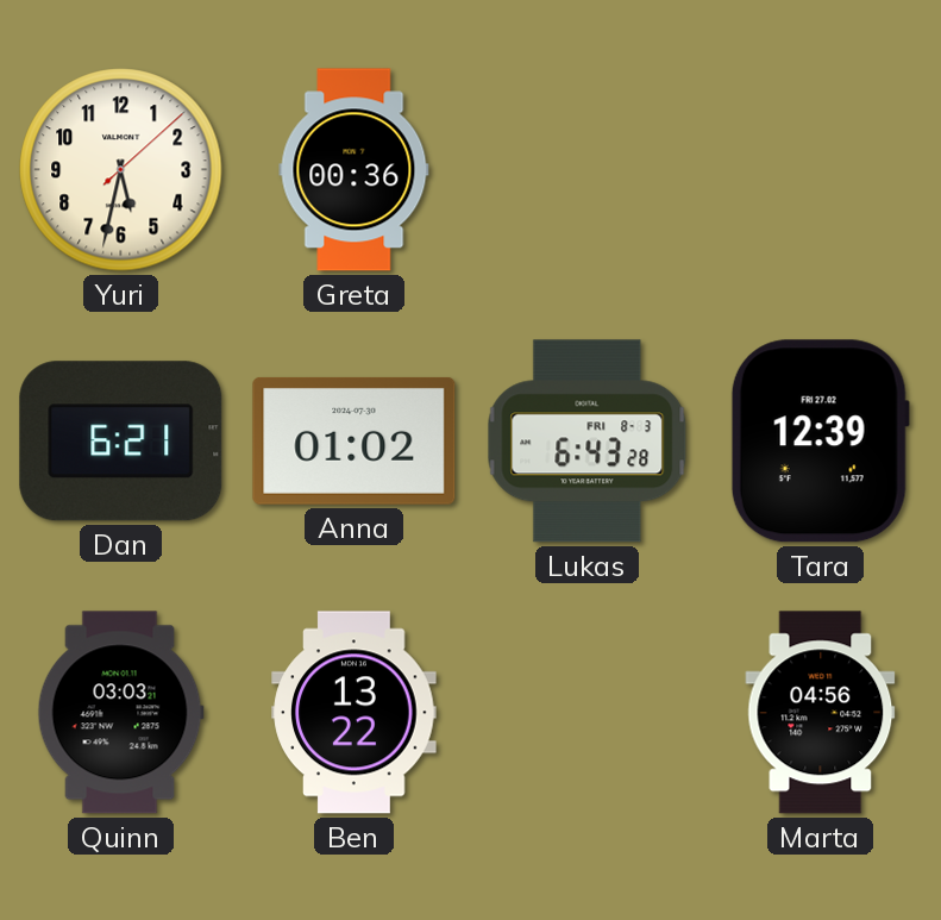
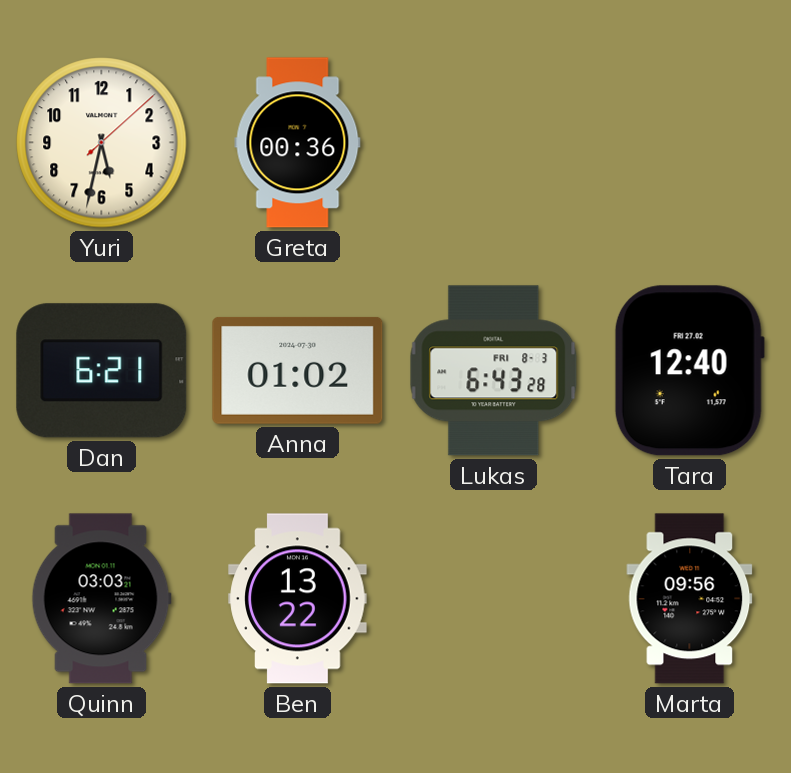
Tara: 12:39 -> 12:40
Marta: 04:56 -> 09:56
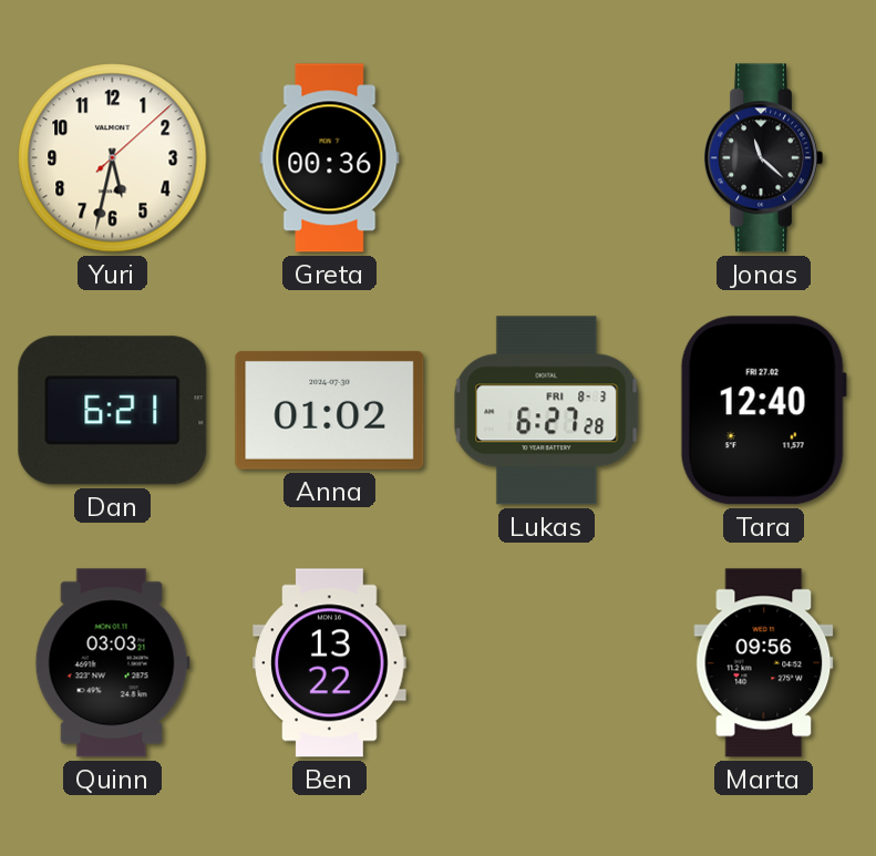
Jonas: none -> 11:22
Lukas: 6:43 -> 6:27
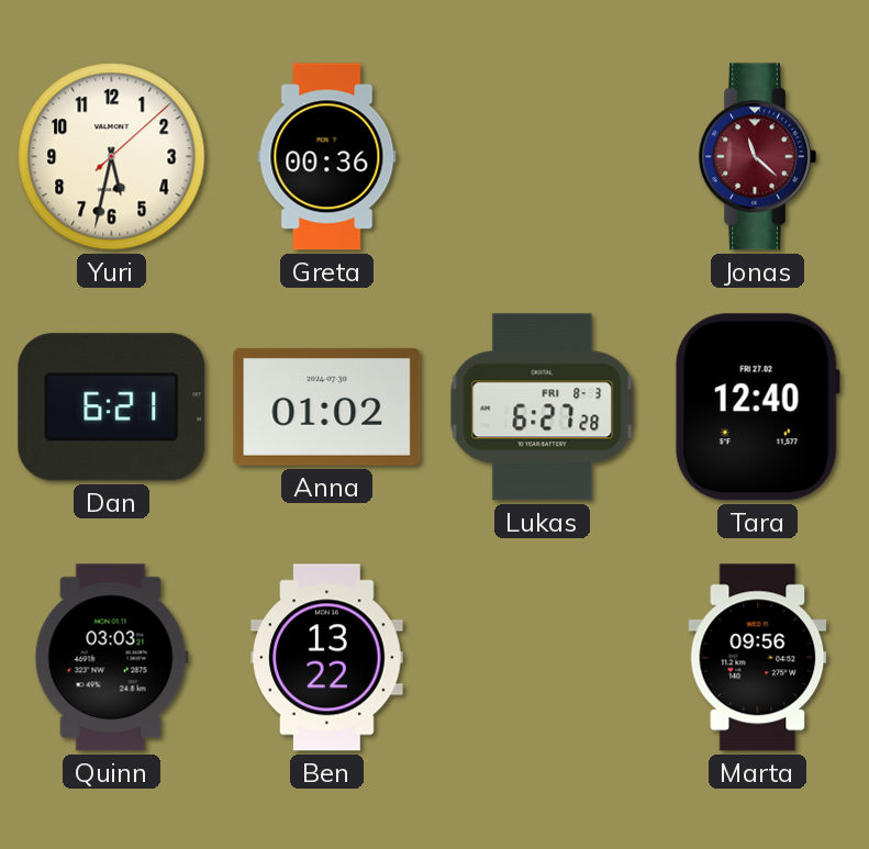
Jonas dial: black -> burgundy
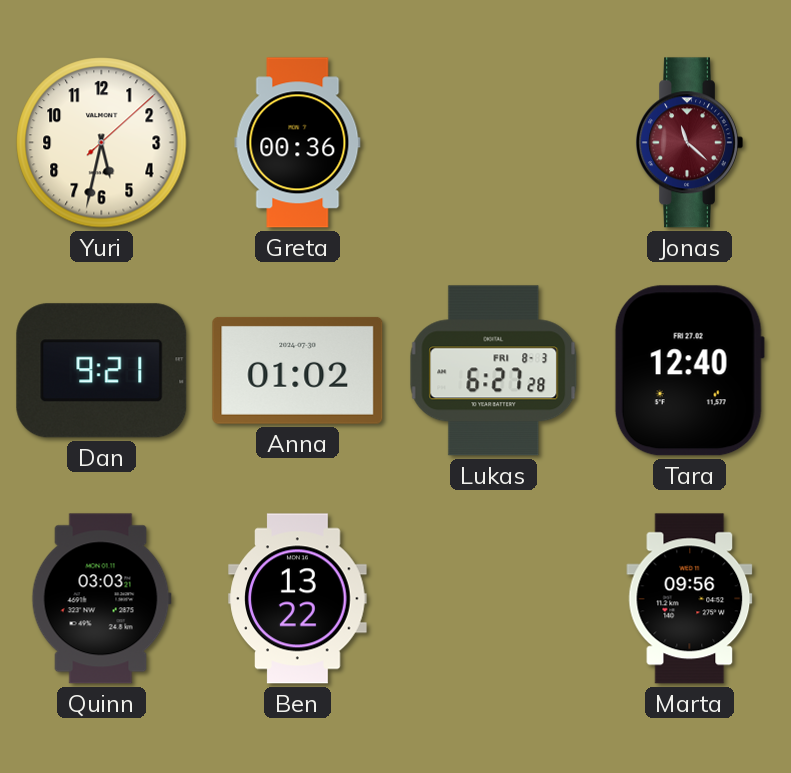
Dan: 6:21 -> 9:21
